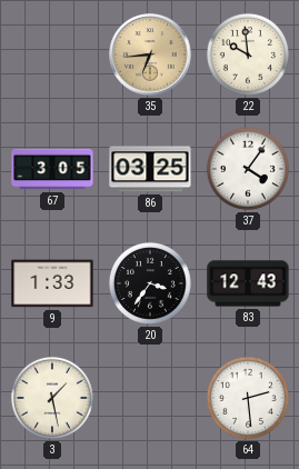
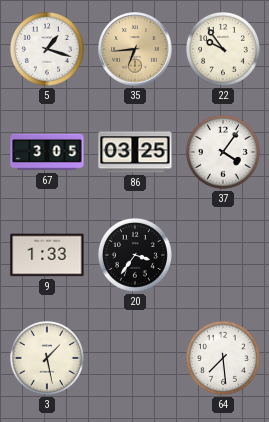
5: none -> 1:18
22: 9:59 -> 9:54
83: 12:43 -> none
64: 2:29 -> 7:29
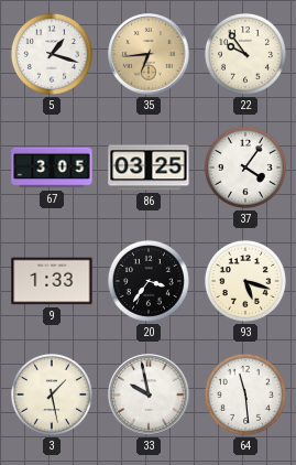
93: none -> 5:18
33: none -> 9:58
64: 7:29 -> 11:29
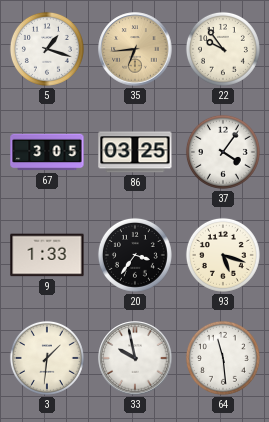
3: 1:28 -> 1:31
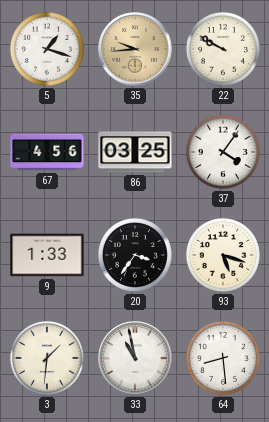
35: 6:44 -> 9:44
22: 9:54 -> 9:50
67: 3:05 -> 4:56
33: 9:58 -> 10:58
64: 11:29 -> 8:29
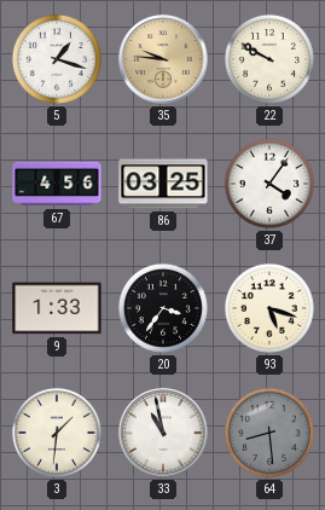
35: 9:44 -> 9:46
64 dial: white -> grey
